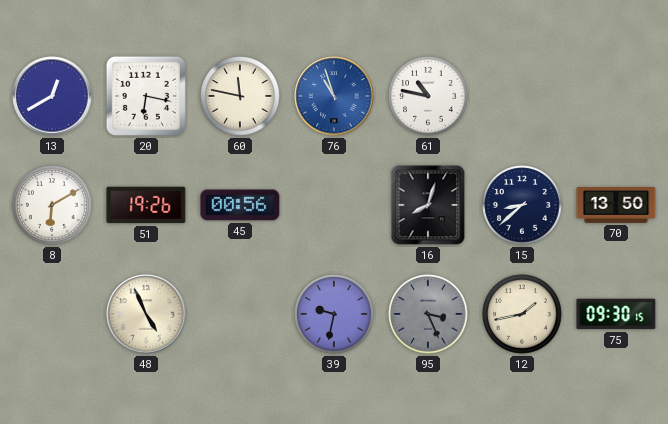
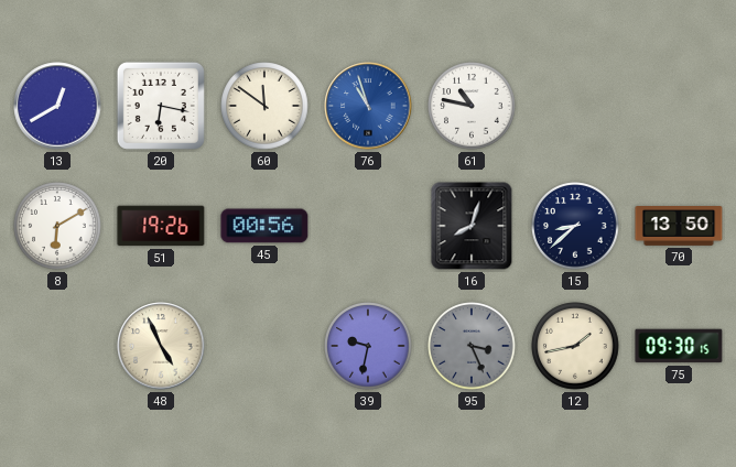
60: 11:47 -> 11:51
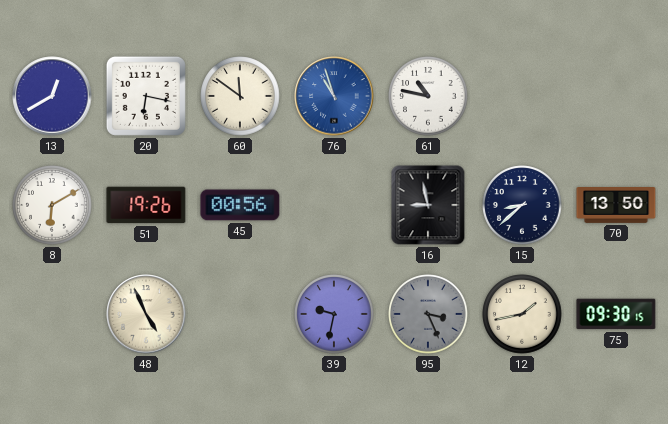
16: 8:03 -> 8:58
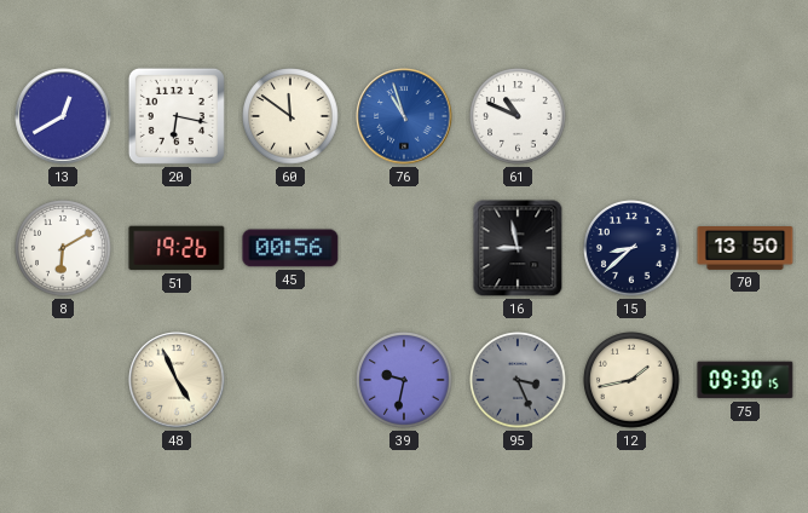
61: 10:47 -> 10:49
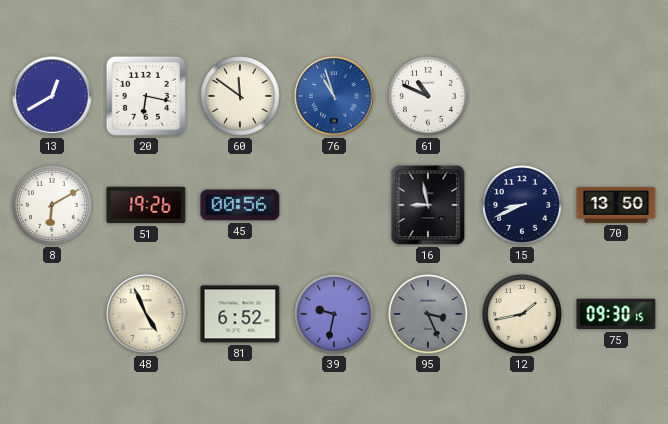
15: 8:38 -> 8:41
81: none -> 6:52
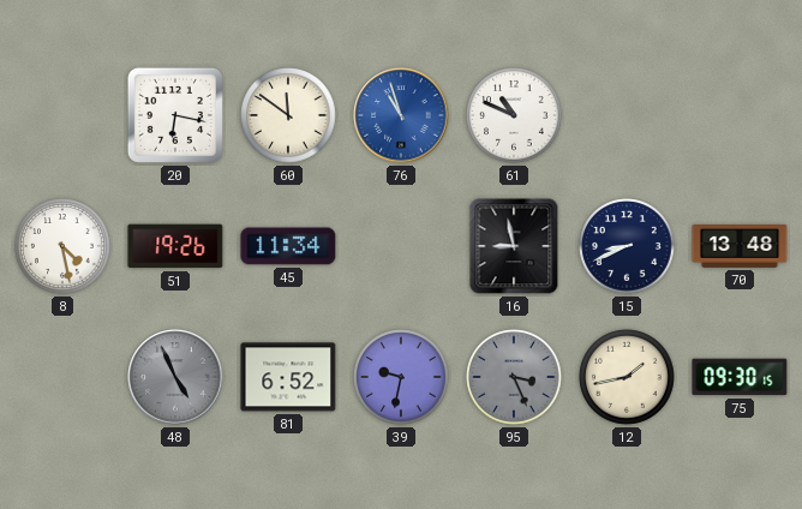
13: 12:40 -> none
8: 6:10 -> 4:28
45: 00:56 -> 11:34
70: 13:50 -> 13:48
48 dial: cream -> grey
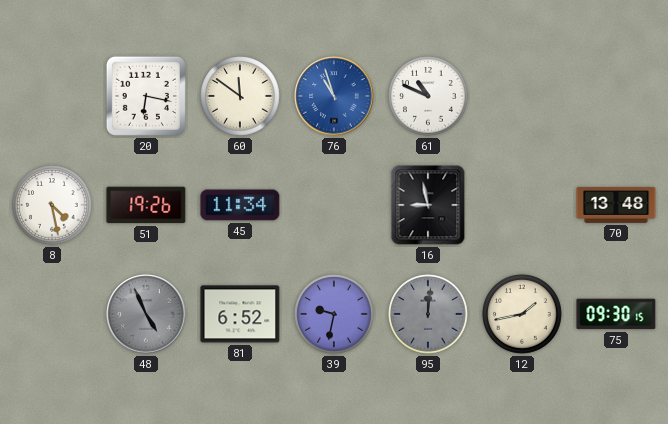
15: 8:41 -> none
95: 3:26 -> 12:01
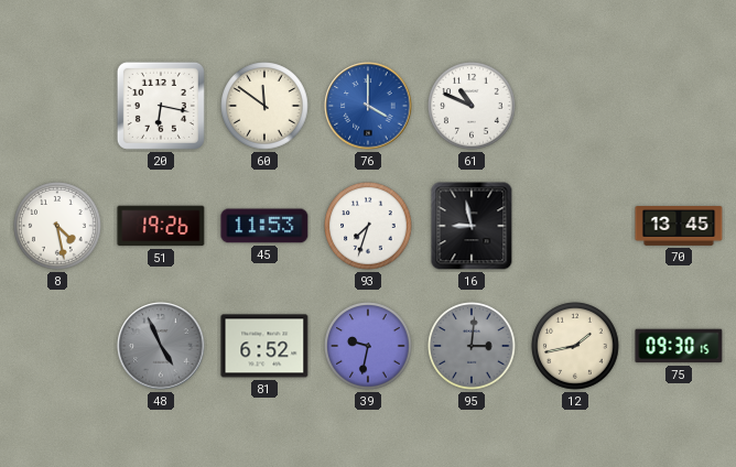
76: 10:57 -> 4:00
45: 11:34 -> 11:53
93: none -> 7:33
70: 13:48 -> 13:45
95: 12:01 -> 3:01
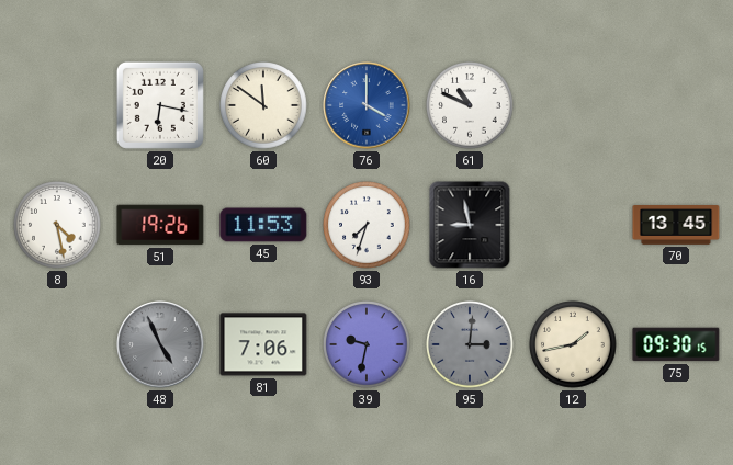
81: 6:52 -> 7:06
